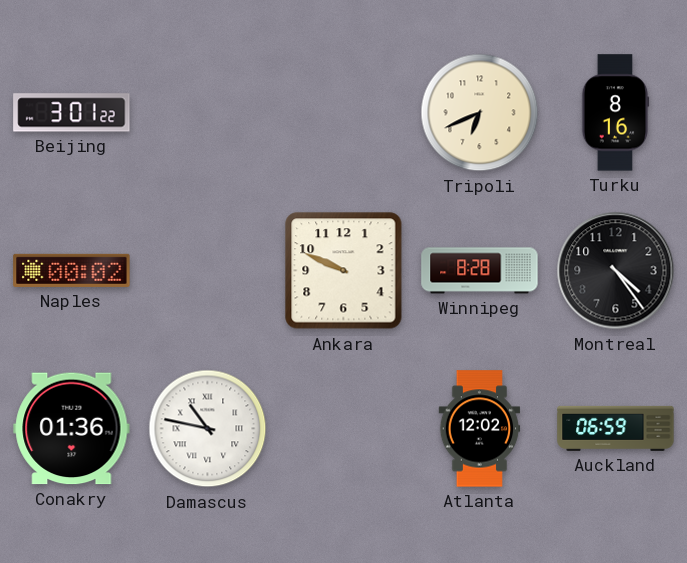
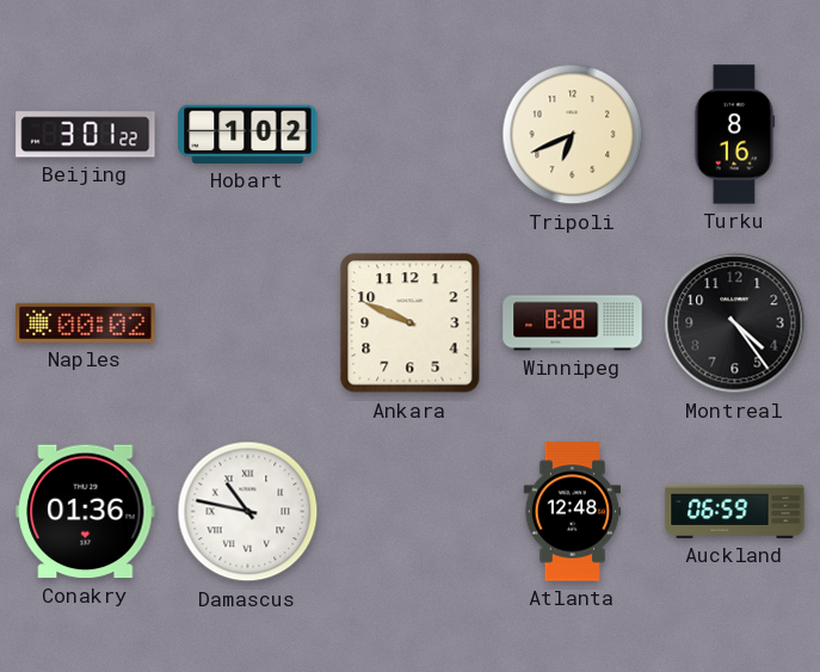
Hobart: none -> 1:02
Atlanta: 12:02 -> 12:48
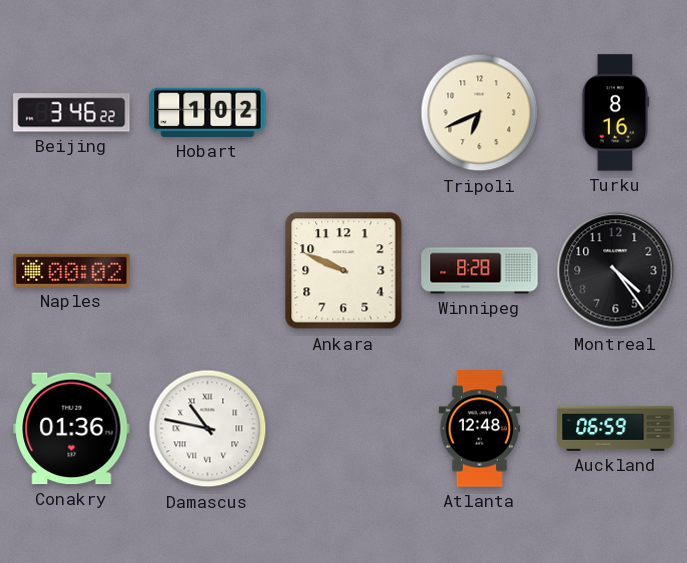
Beijing: 3:01 -> 3:46
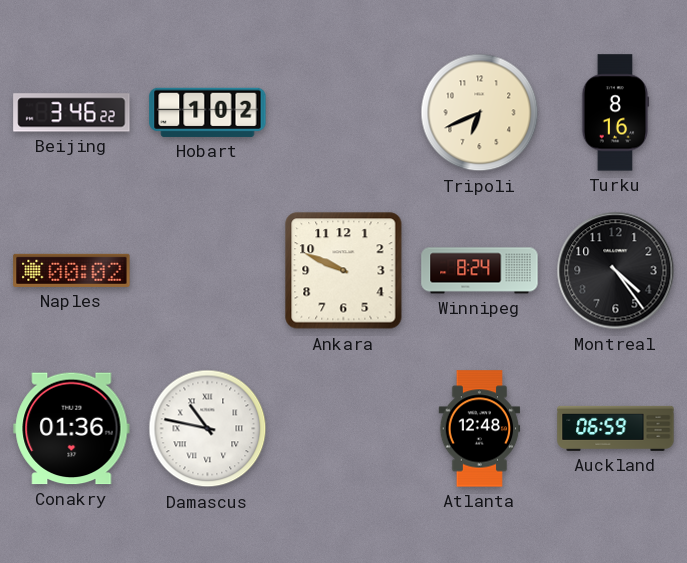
Winnipeg: 8:28 -> 8:24
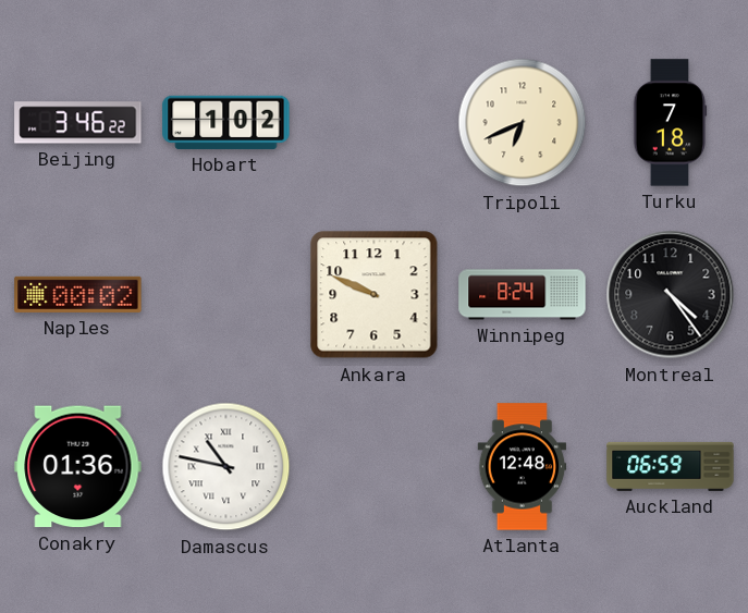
Turku: 8:16 -> 7:18
